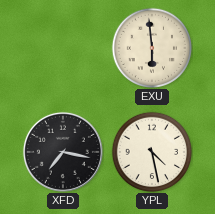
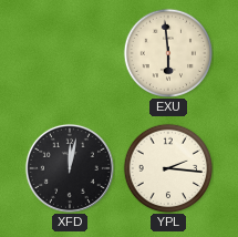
XFD: 7:17 -> 12:02
YPL: 4:28 -> 2:16
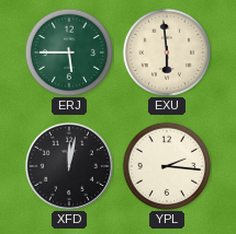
ERJ: none -> 5:45
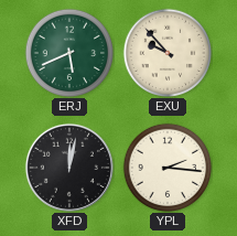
ERJ: 5:45 -> 5:41
EXU: 5:59 -> 9:53
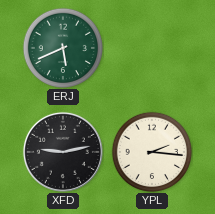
EXU: 9:53 -> none
XFD: 12:02 -> 9:13
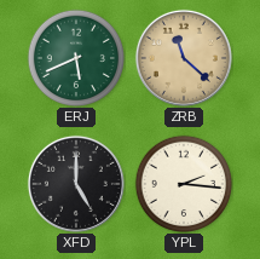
ZRB: none -> 11:22
XFD: 9:13 -> 5:00
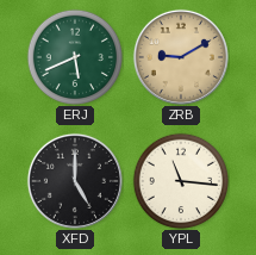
ZRB: 11:22 -> 9:10
YPL: 2:16 -> 11:16
